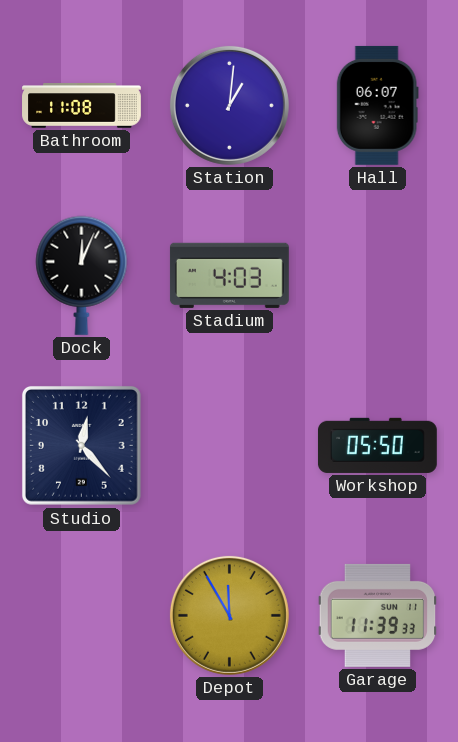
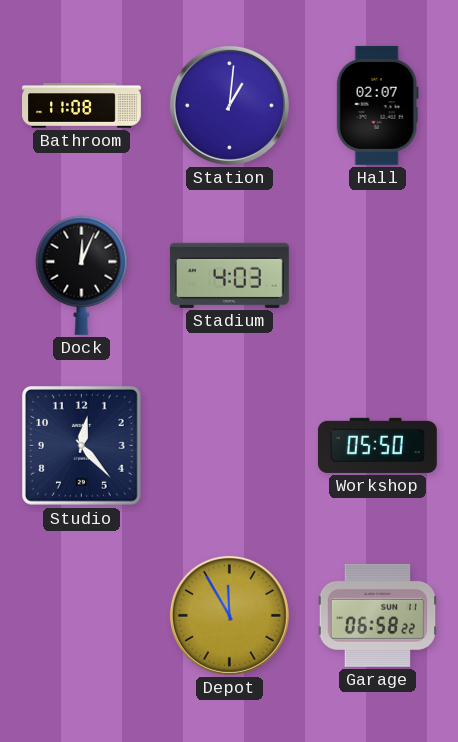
Hall: 06:07 -> 02:07
Garage: 11:39 -> 06:58
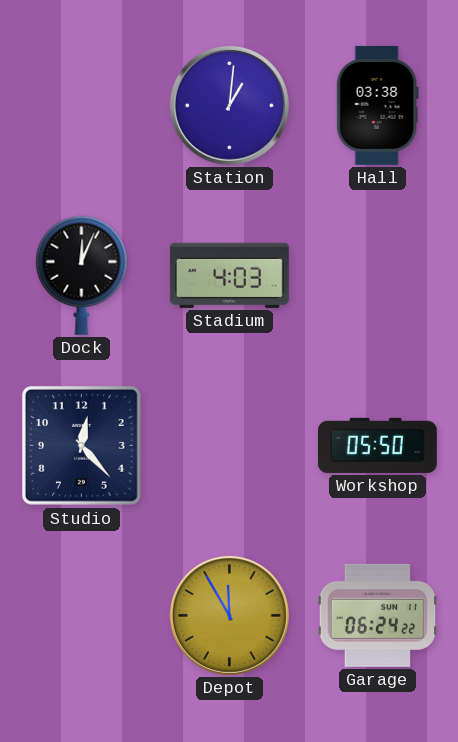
Bathroom: 11:08 -> none
Hall: 02:07 -> 03:38
Garage: 06:58 -> 06:24
